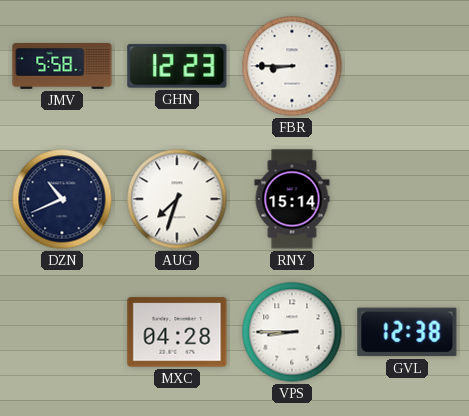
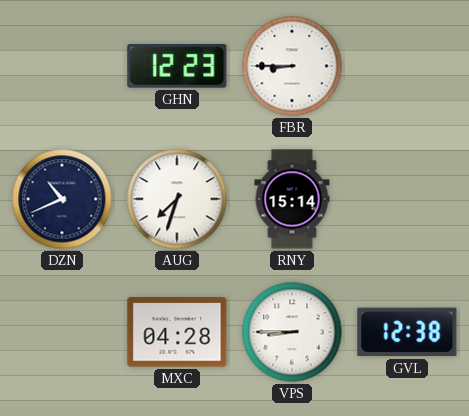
JMV: 5:58 -> none
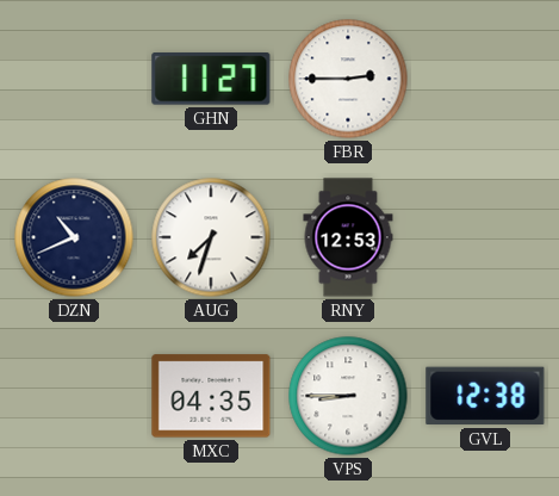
GHN: 12:23 -> 11:27
FBR: 8:45 -> 2:45
RNY: 15:14 -> 12:53
MXC: 04:28 -> 04:35
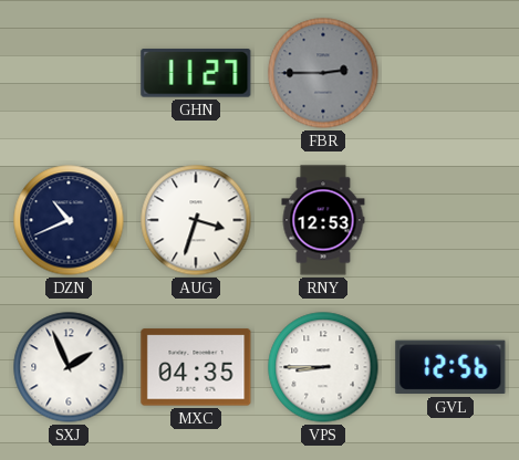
FBR dial: white -> grey
AUG: 7:33 -> 3:33
SXJ: none -> 1:56
GVL: 12:38 -> 12:56
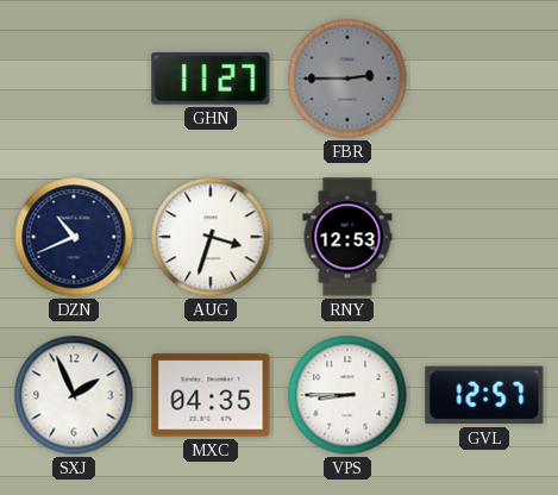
GVL: 12:56 -> 12:57
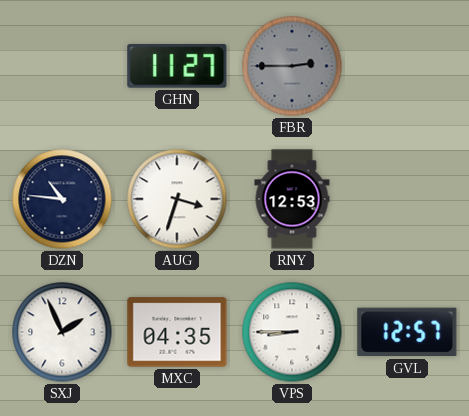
DZN: 10:41 -> 10:46
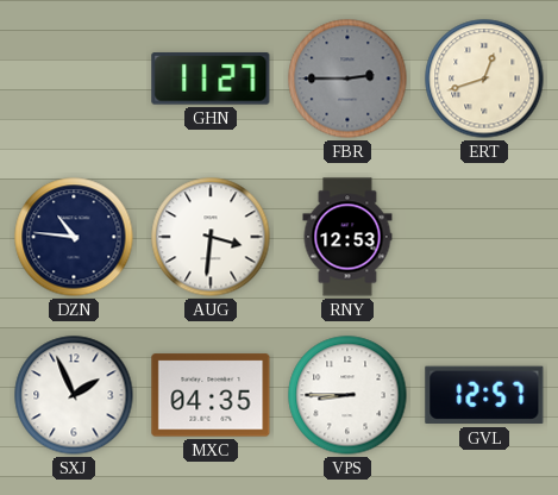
ERT: none -> 12:42
AUG: 3:33 -> 3:31
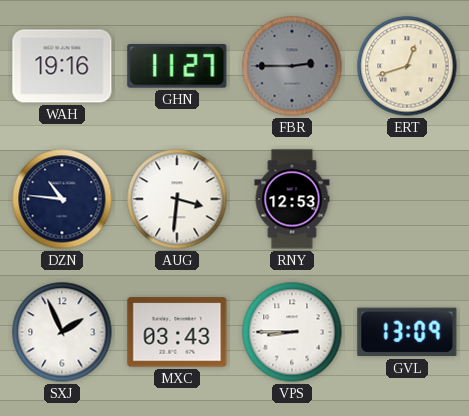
WAH: none -> 19:16
MXC: 04:35 -> 03:43
GVL: 12:57 -> 13:09
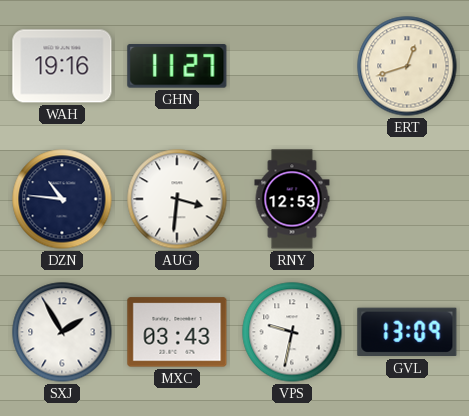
FBR: 2:45 -> none
SXJ: 1:56 -> 1:55
VPS: 8:45 -> 9:32
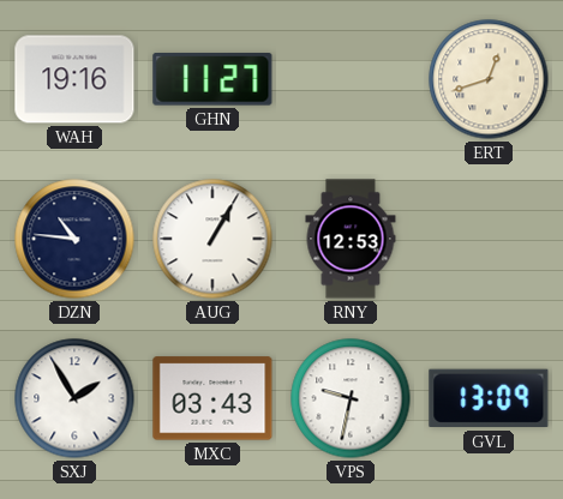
AUG: 3:31 -> 1:05
